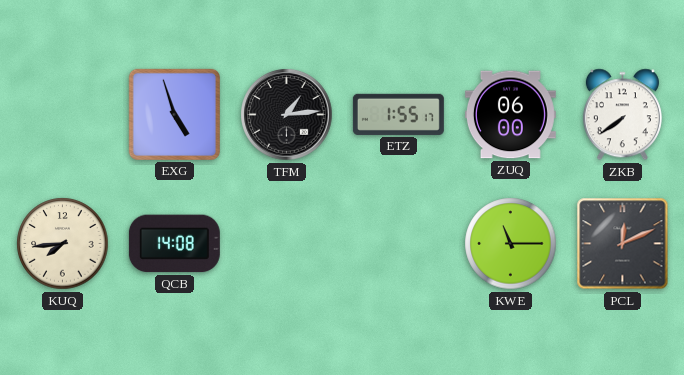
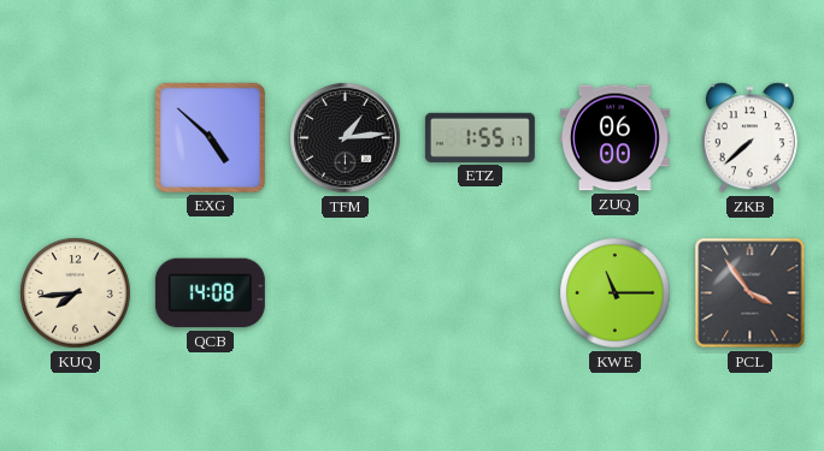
EXG: 4:57 -> 4:52
ZKB: 7:39 -> 7:38
PCL: 12:11 -> 3:54
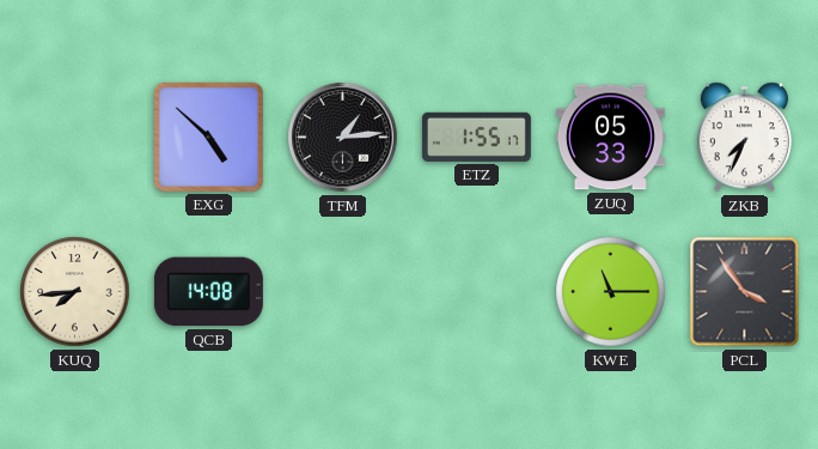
ZUQ: 06:00 -> 05:33
ZKB: 7:38 -> 7:34
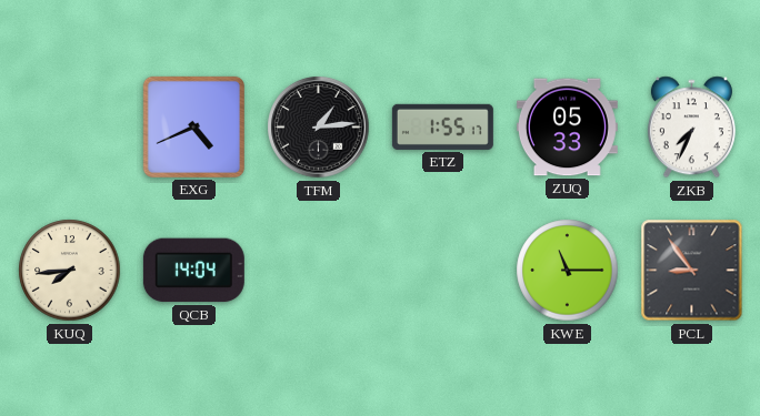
EXG: 4:52 -> 4:41
QCB: 14:08 -> 14:04
PCL: 3:54 -> 8:54
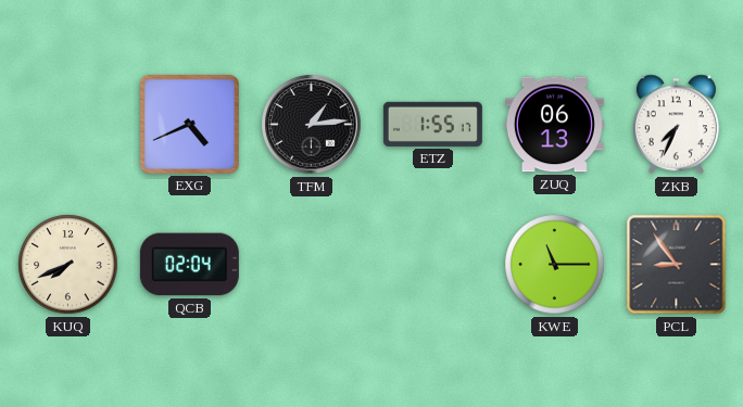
ZUQ: 05:33 -> 06:13
KUQ: 7:44 -> 7:41
QCB: 14:04 -> 02:04
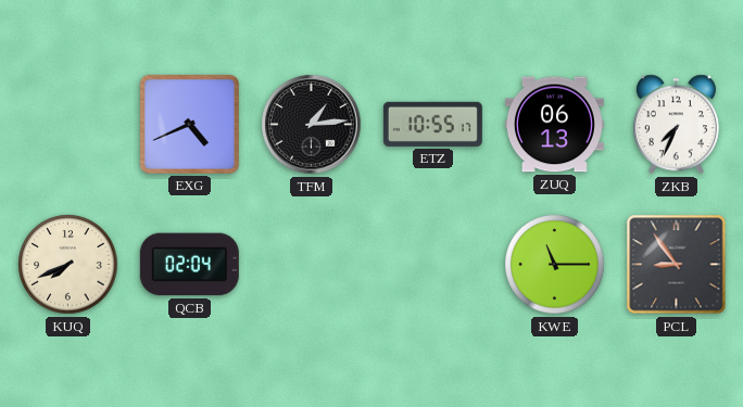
ETZ: 1:55 -> 10:55
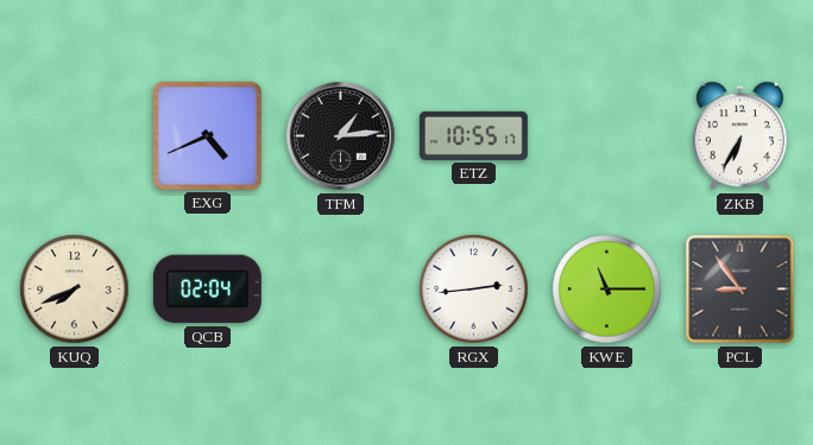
ZUQ: 06:13 -> none
ZKB: 7:34 -> 6:35
RGX: none -> 2:44
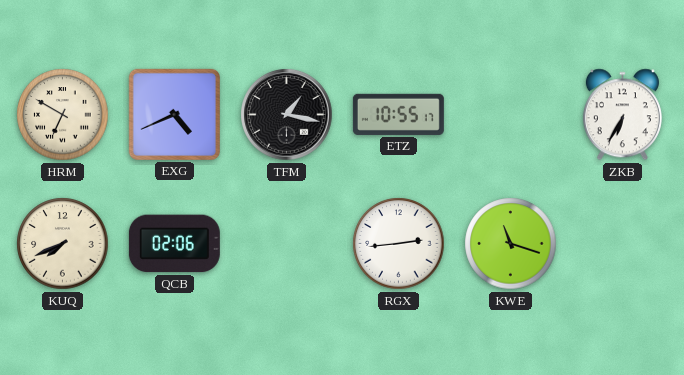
HRM: none -> 6:50
TFM: 1:14 -> 1:17
QCB: 02:04 -> 02:06
KWE: 11:15 -> 11:18
PCL: 8:54 -> none
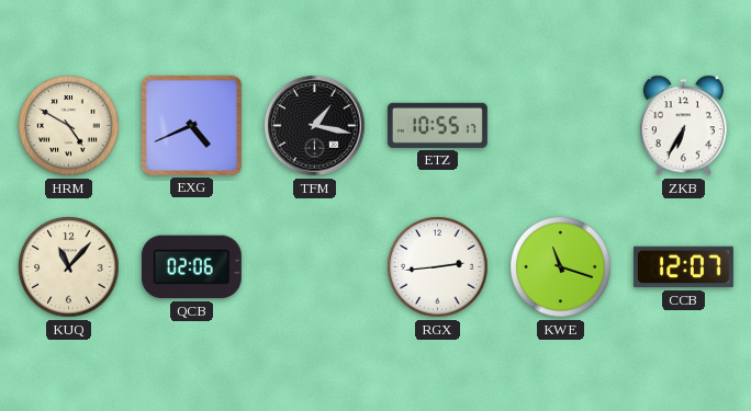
HRM: 6:50 -> 4:50
KUQ: 7:41 -> 11:07
CCB: none -> 12:07
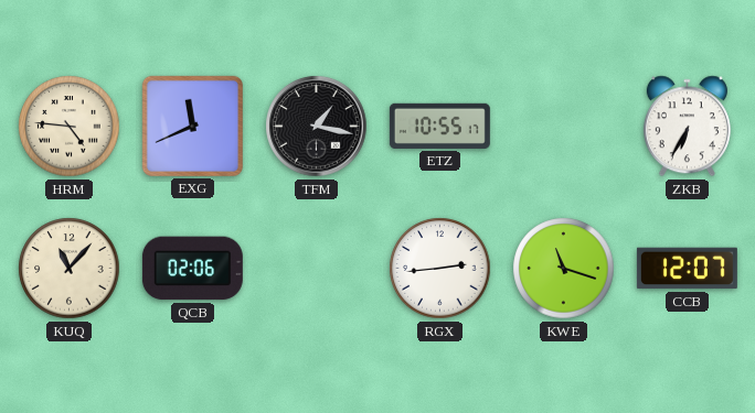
HRM: 4:50 -> 4:46
EXG: 4:41 -> 11:41
